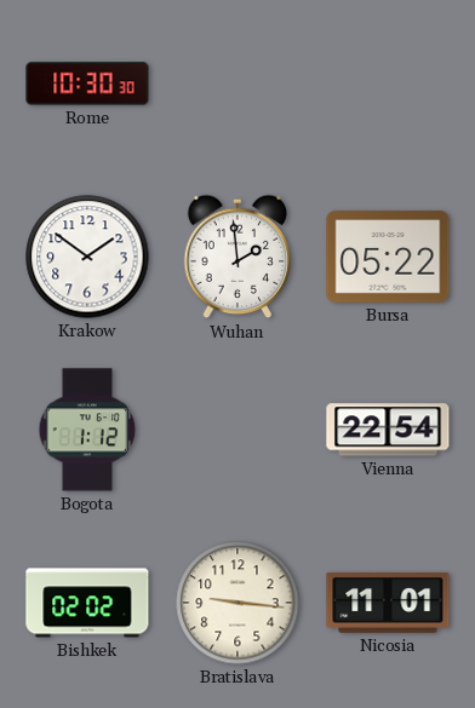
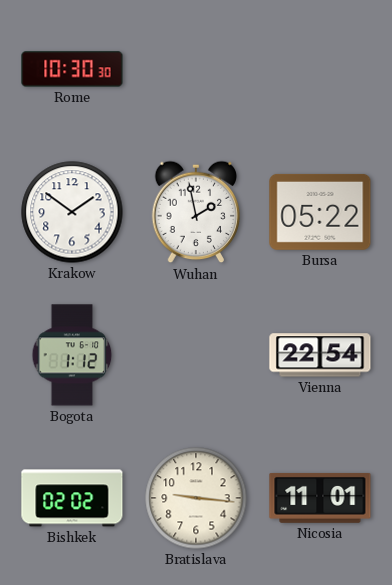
Wuhan: 1:59 -> 1:58
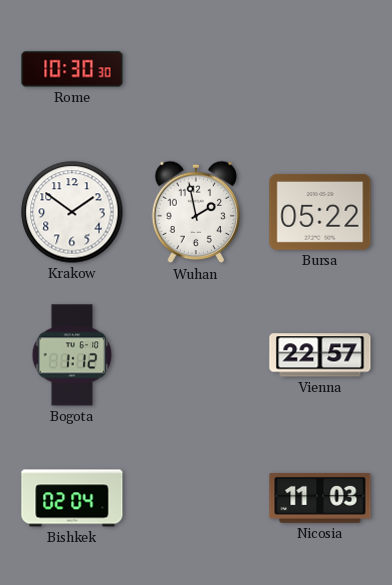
Vienna: 22:54 -> 22:57
Bishkek: 02:02 -> 02:04
Bratislava: 9:16 -> none
Nicosia: 11:01 -> 11:03
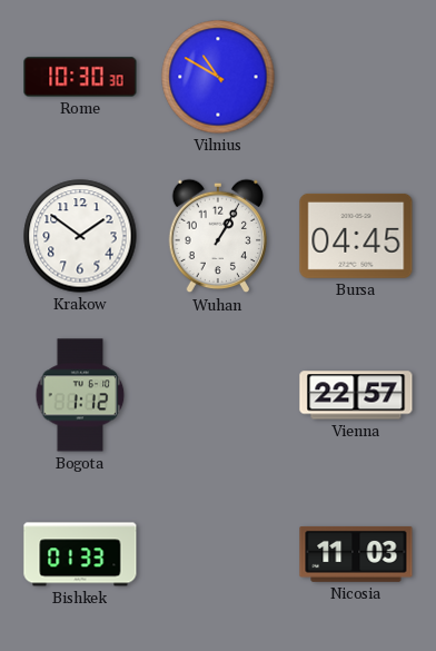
Vilnius: none -> 10:50
Wuhan: 1:58 -> 1:05
Bursa: 05:22 -> 04:45
Bishkek: 02:04 -> 01:33
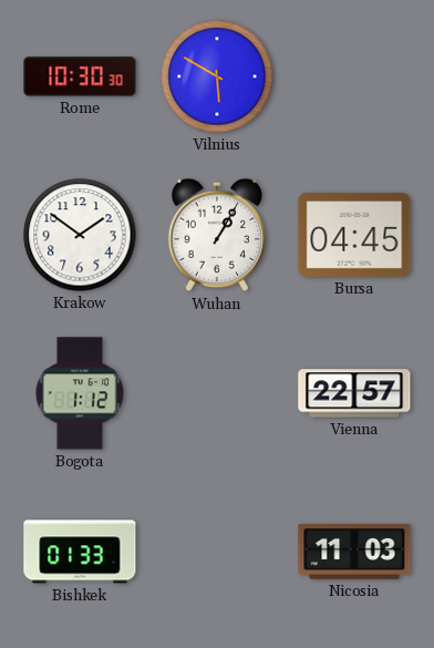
Vilnius: 10:50 -> 5:50
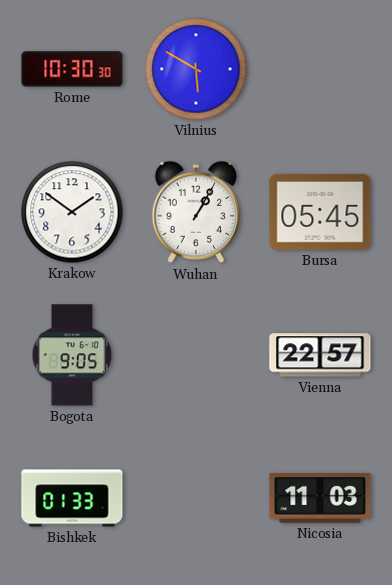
Bursa: 04:45 -> 05:45
Bogota: 1:12 -> 9:05
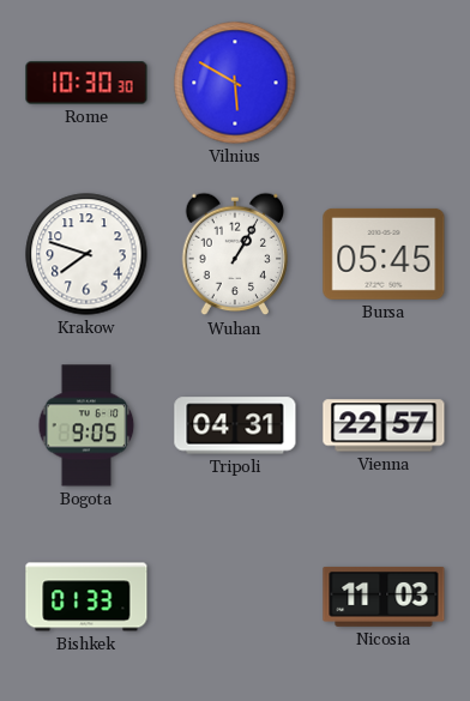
Krakow: 1:51 -> 7:48
Tripoli: none -> 04:31
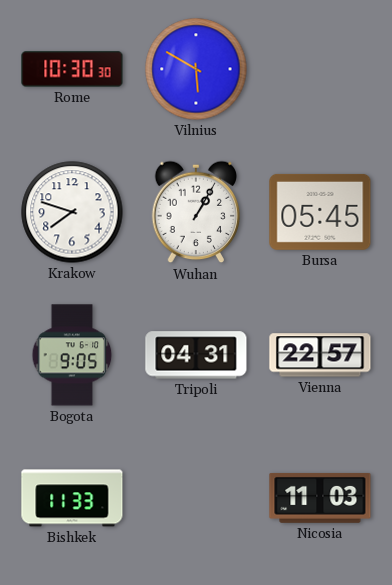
Bishkek: 01:33 -> 11:33
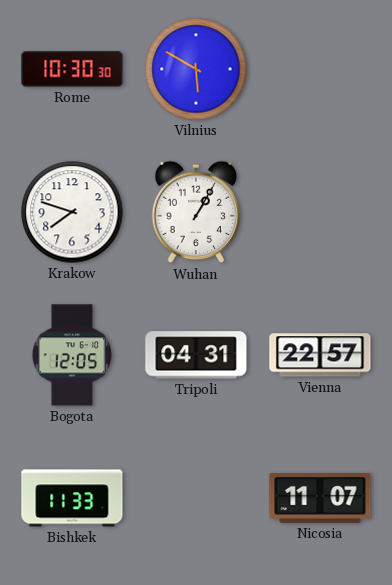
Bursa: 05:45 -> none
Bogota: 9:05 -> 12:05
Nicosia: 11:03 -> 11:07
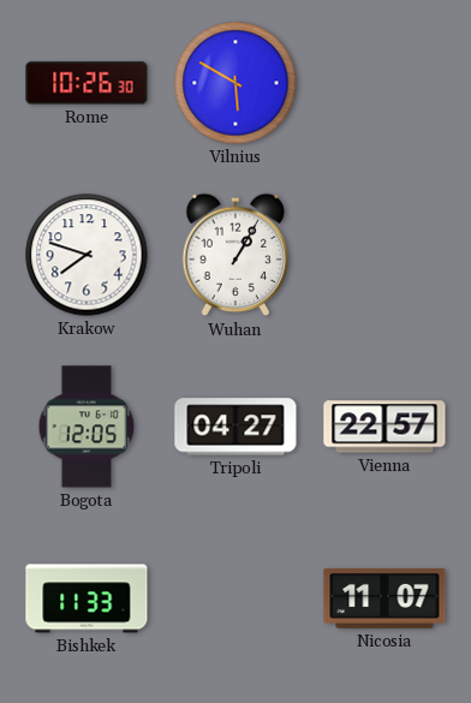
Rome: 10:30 -> 10:26
Tripoli: 04:31 -> 04:27
